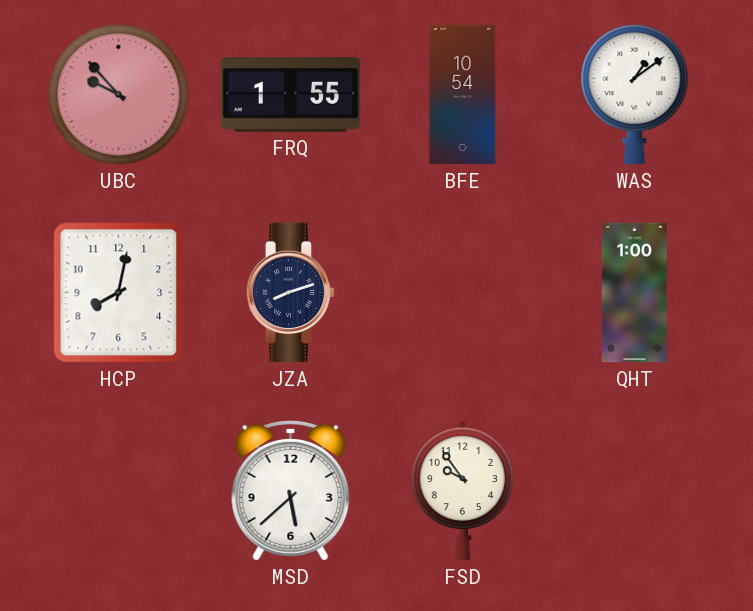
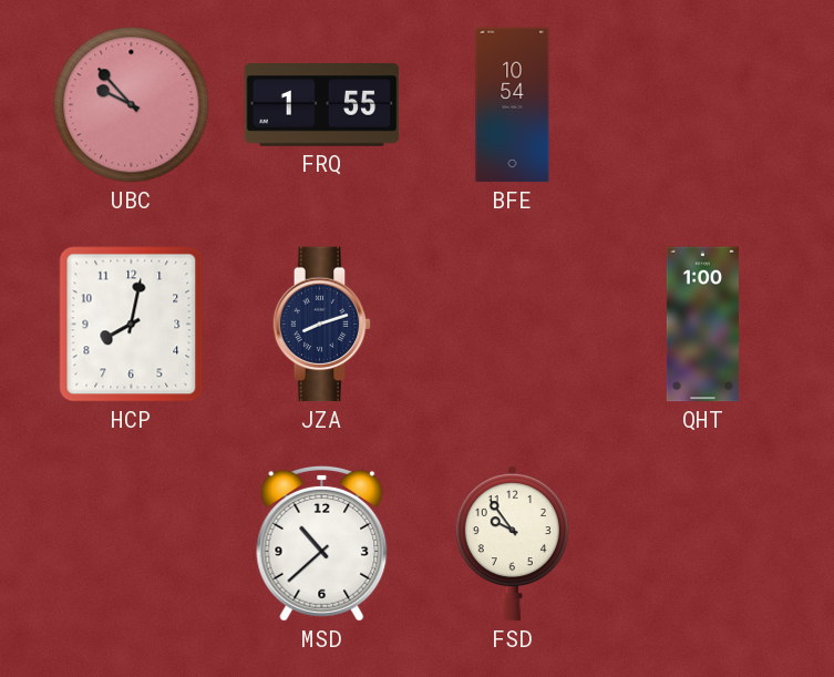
WAS: 1:09 -> none
MSD: 5:38 -> 10:38
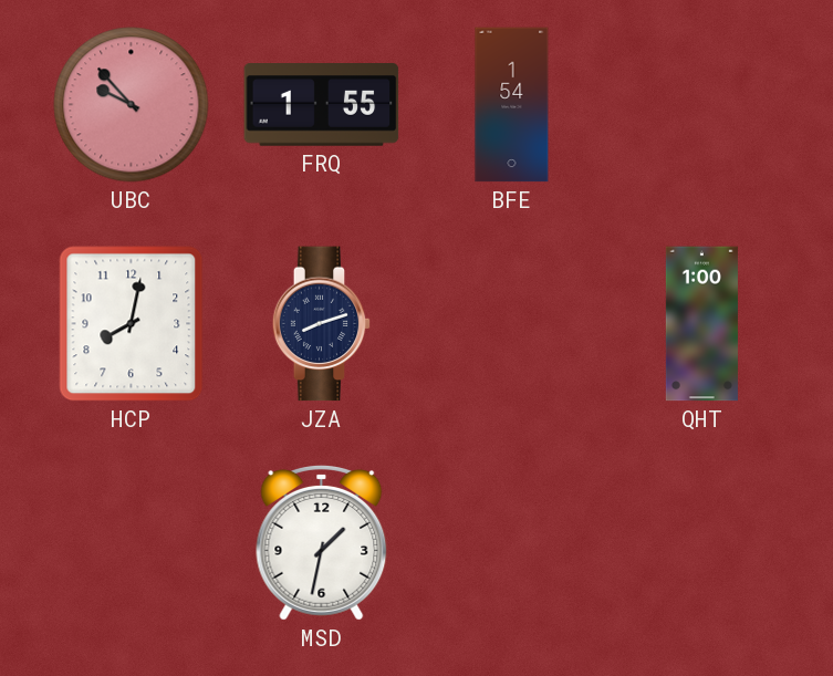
BFE: 10:54 -> 1:54
MSD: 10:38 -> 1:32
FSD: 9:54 -> none
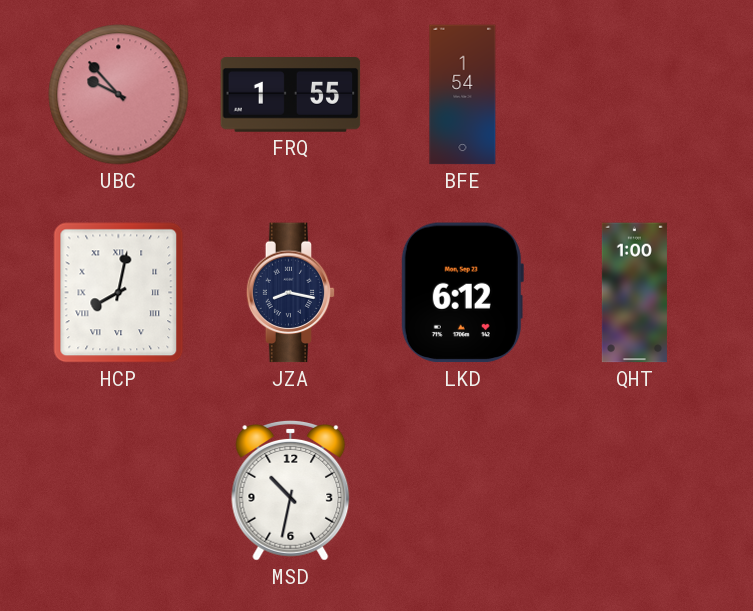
HCP numerals: Arabic -> Roman
JZA: 8:12 -> 8:17
LKD: none -> 6:12
MSD: 1:32 -> 10:32
